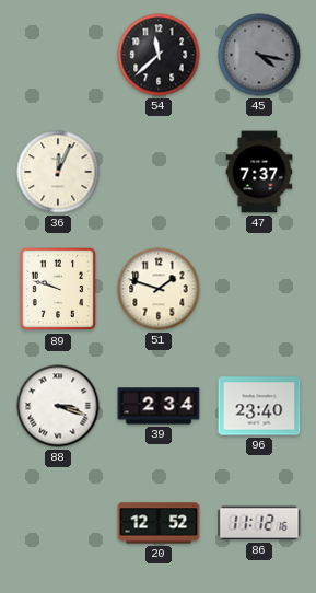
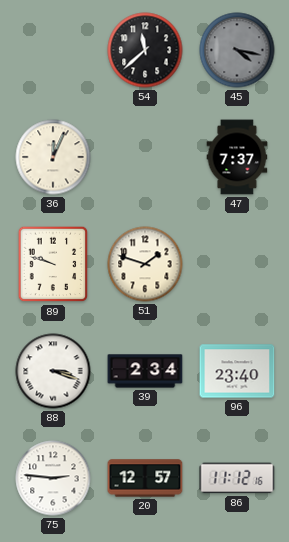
75: none -> 2:46
20: 12:52 -> 12:57
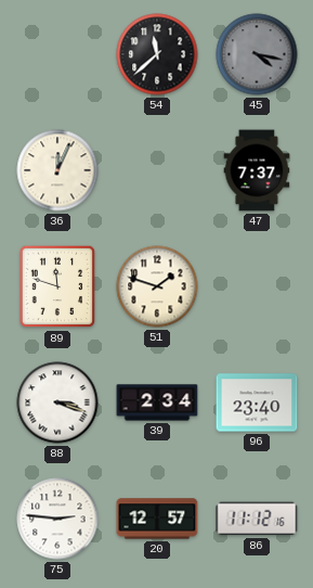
89: 9:48 -> 11:48
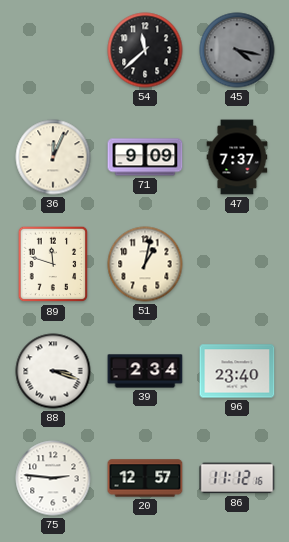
71: none -> 9:09
51: 1:48 -> 1:02
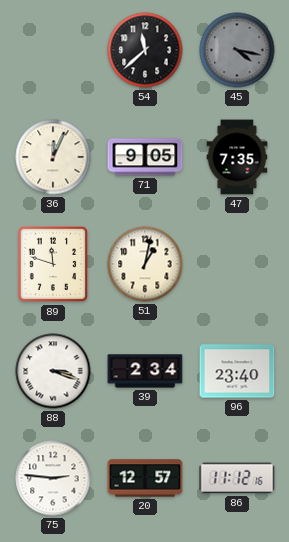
71: 9:09 -> 9:05
47: 7:37 -> 7:35
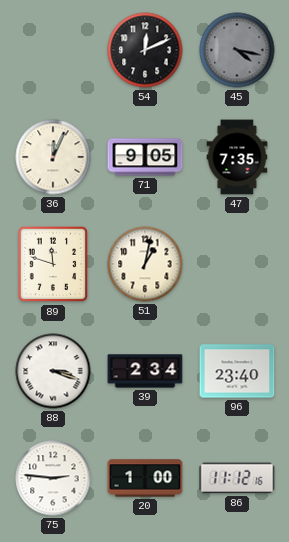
54: 11:38 -> 12:11
20: 12:57 -> 1:00
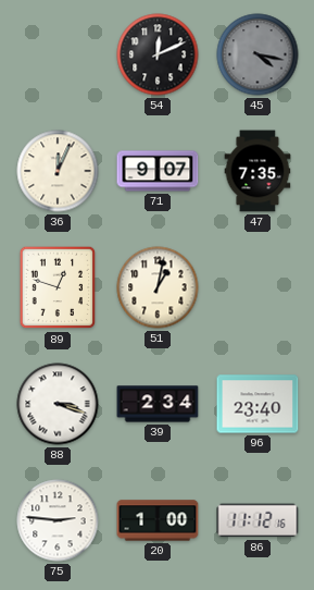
71: 9:05 -> 9:07
89: 11:48 -> 12:48
